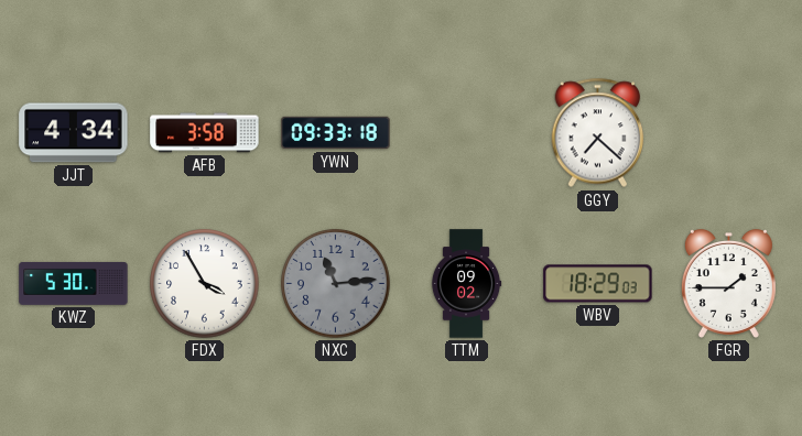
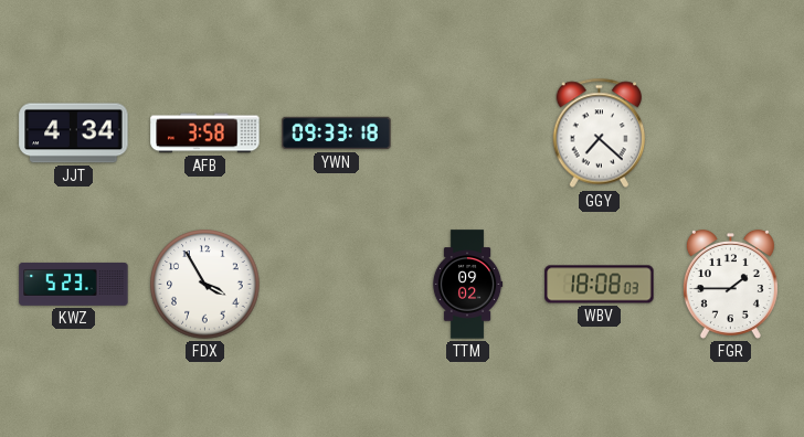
KWZ: 5:30 -> 5:23
NXC: 11:14 -> none
WBV: 18:29 -> 18:08
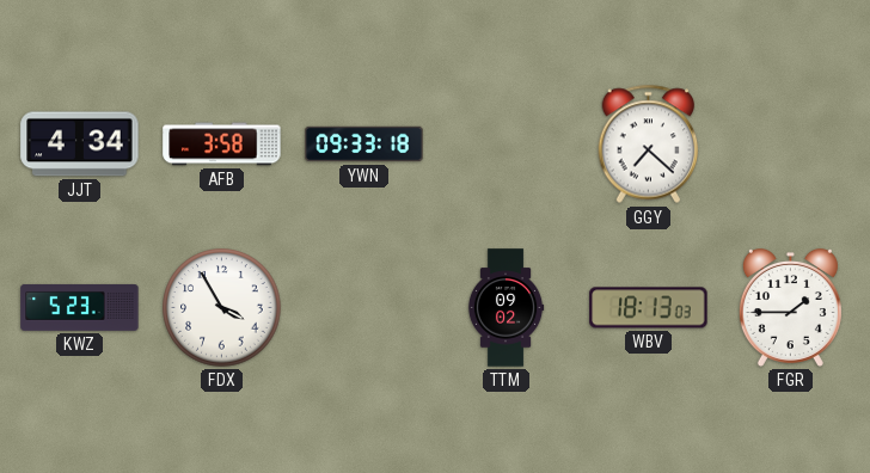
WBV: 18:08 -> 18:13
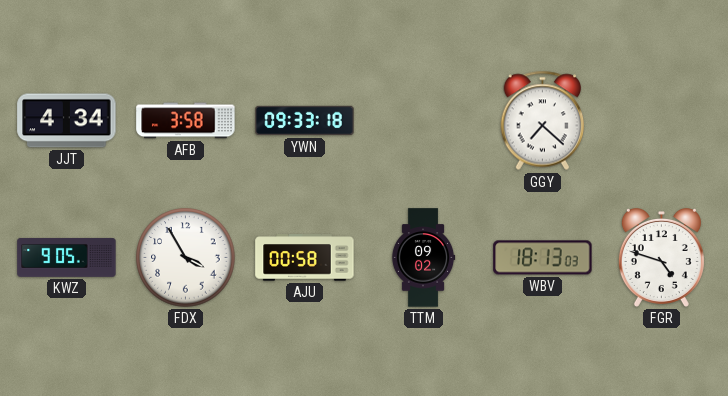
KWZ: 5:23 -> 9:05
AJU: none -> 00:58
FGR: 1:45 -> 4:48
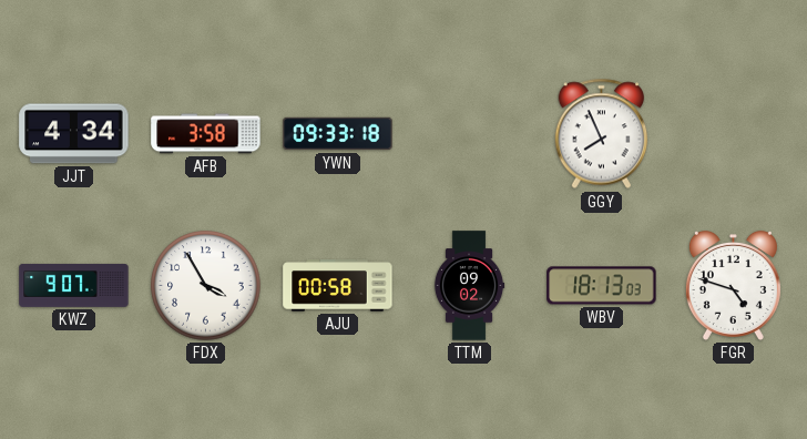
GGY: 7:22 -> 7:56
KWZ: 9:05 -> 9:07
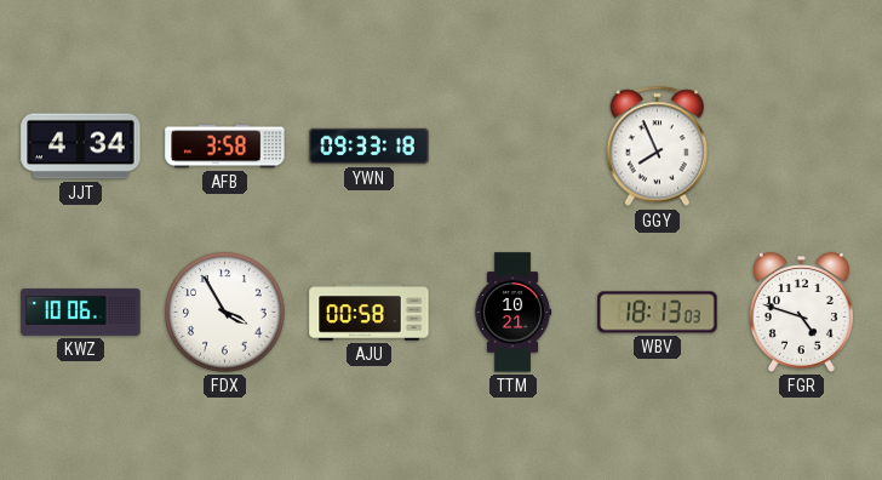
KWZ: 9:07 -> 10:06
TTM: 09:02 -> 10:21
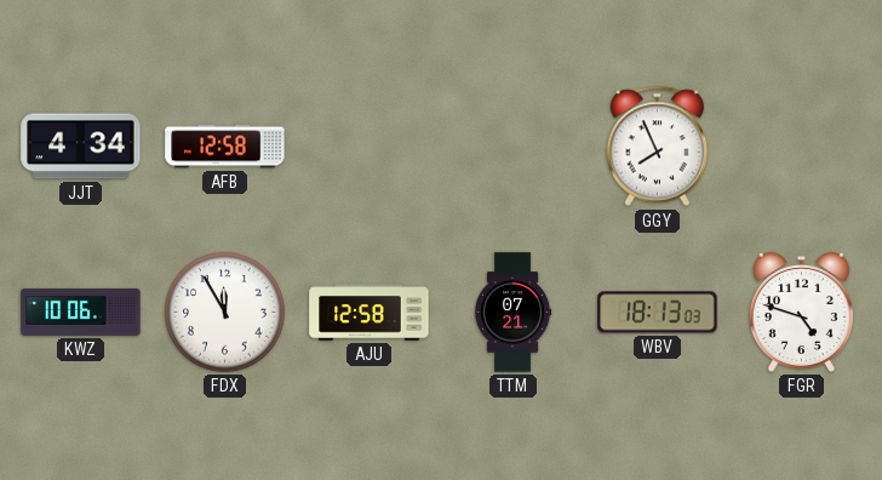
AFB: 3:58 -> 12:58
YWN: 09:33 -> none
FDX: 3:55 -> 11:55
AJU: 00:58 -> 12:58
TTM: 10:21 -> 07:21
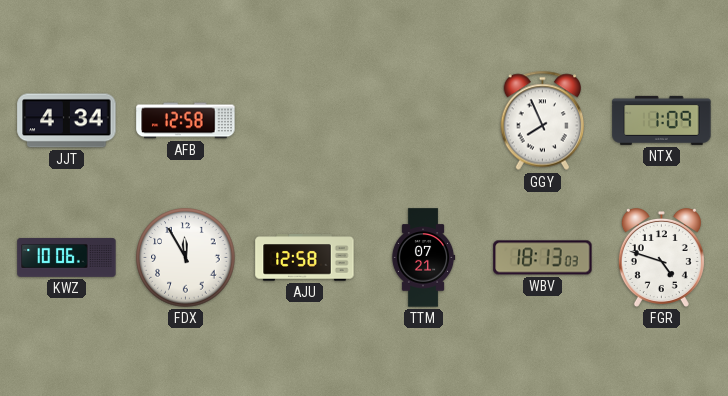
NTX: none -> 1:09
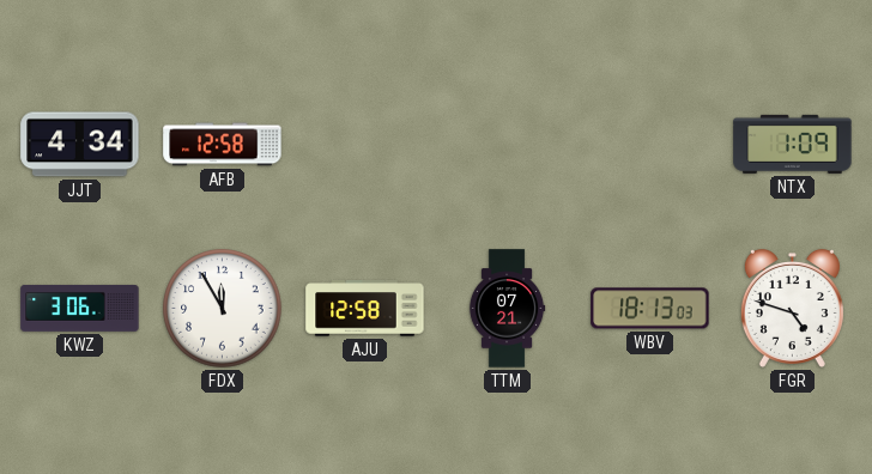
GGY: 7:56 -> none
KWZ: 10:06 -> 3:06
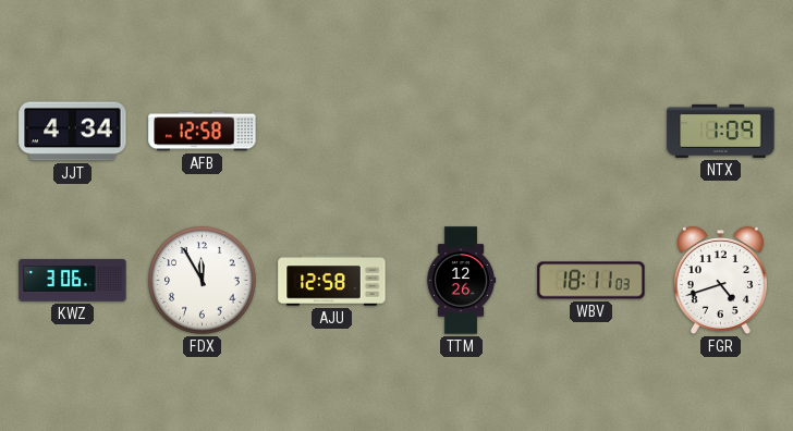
TTM: 07:21 -> 12:26
WBV: 18:13 -> 18:11
FGR: 4:48 -> 4:42
